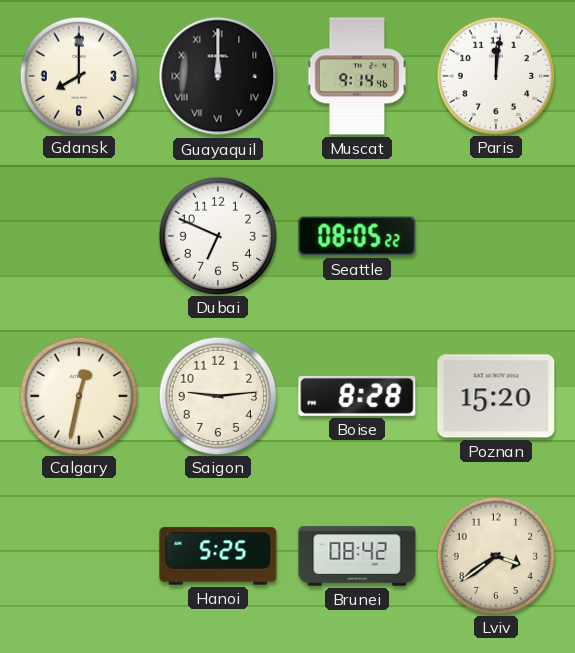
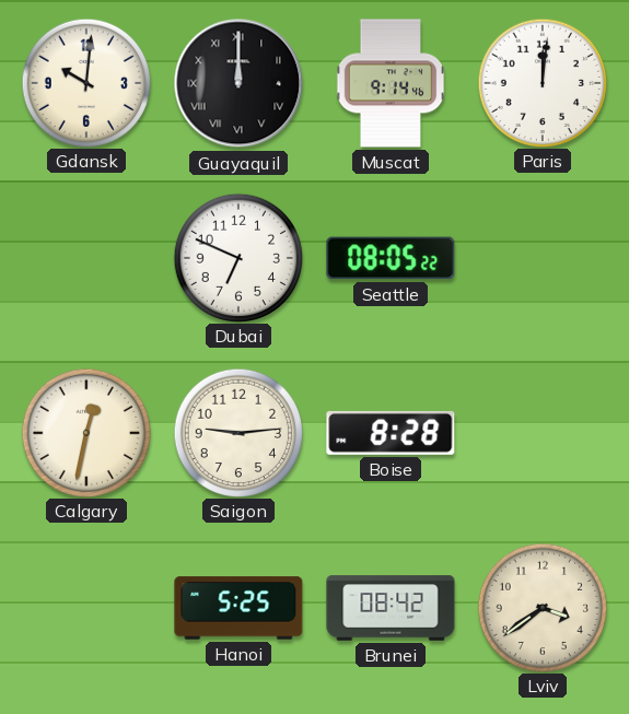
Gdansk: 8:00 -> 10:01
Poznan: 15:20 -> none
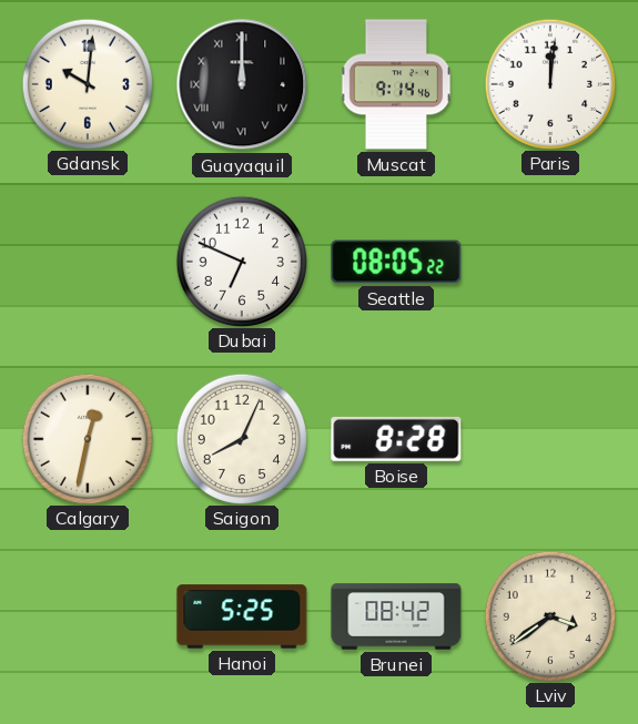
Saigon: 9:14 -> 8:04
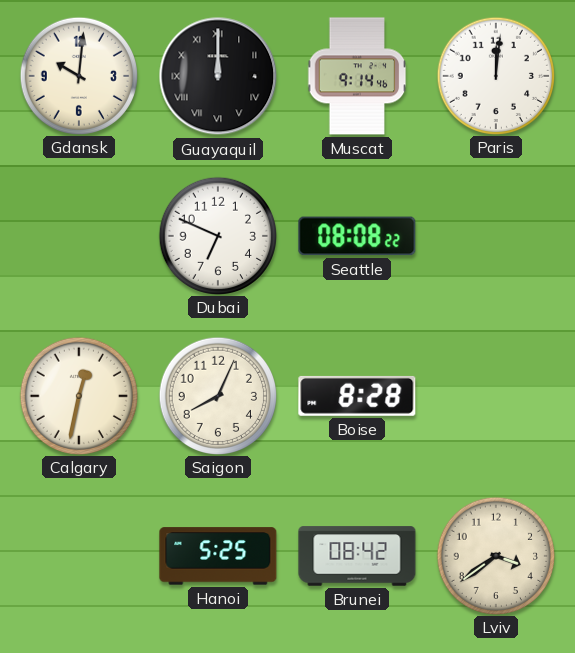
Seattle: 08:05 -> 08:08
